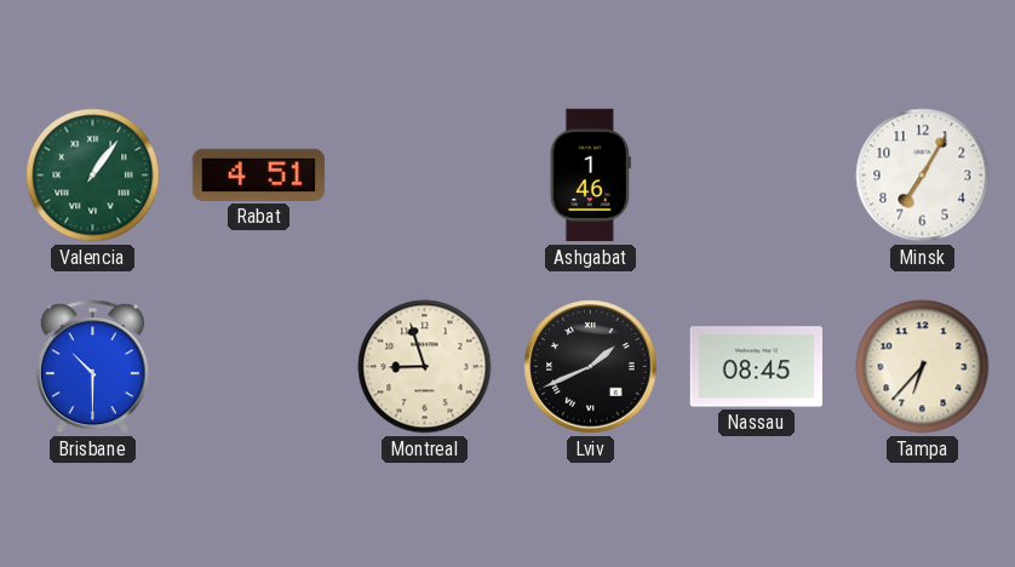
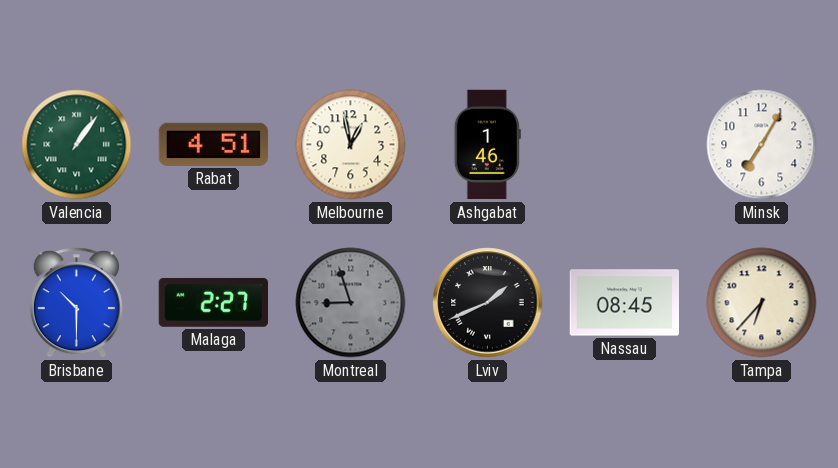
Melbourne: none -> 12:58
Malaga: none -> 2:27
Montreal dial: cream -> grey
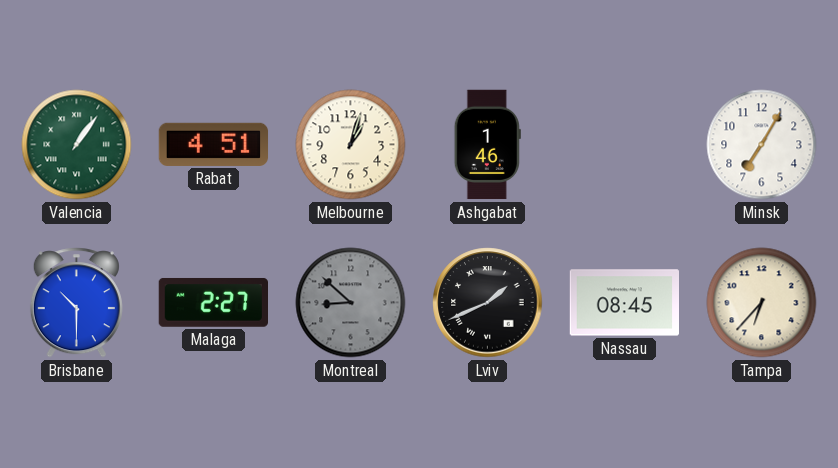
Melbourne: 12:58 -> 1:03
Montreal: 8:57 -> 8:52
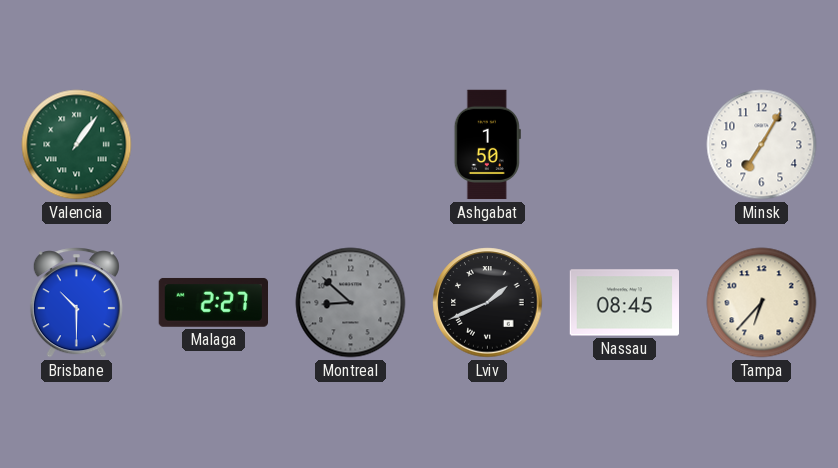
Rabat: 4:51 -> none
Melbourne: 1:03 -> none
Ashgabat: 1:46 -> 1:50
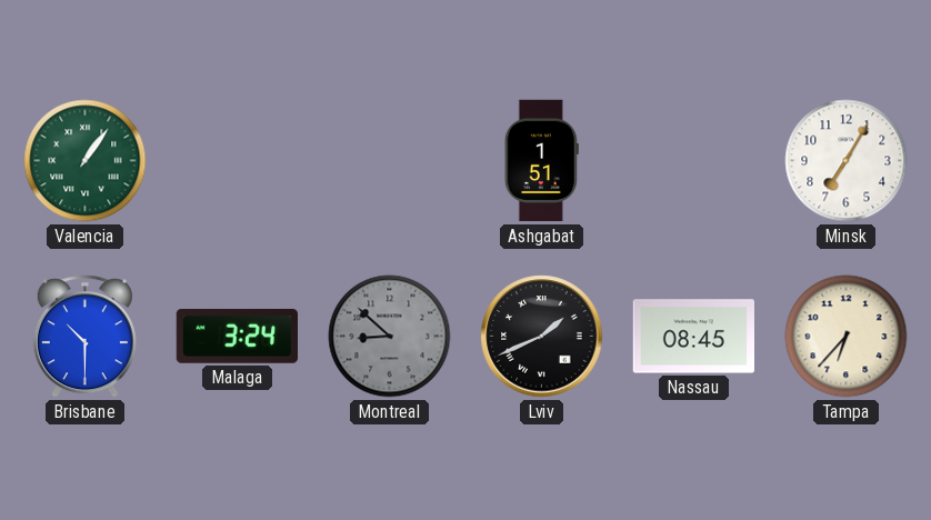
Ashgabat: 1:50 -> 1:51
Malaga: 2:27 -> 3:24
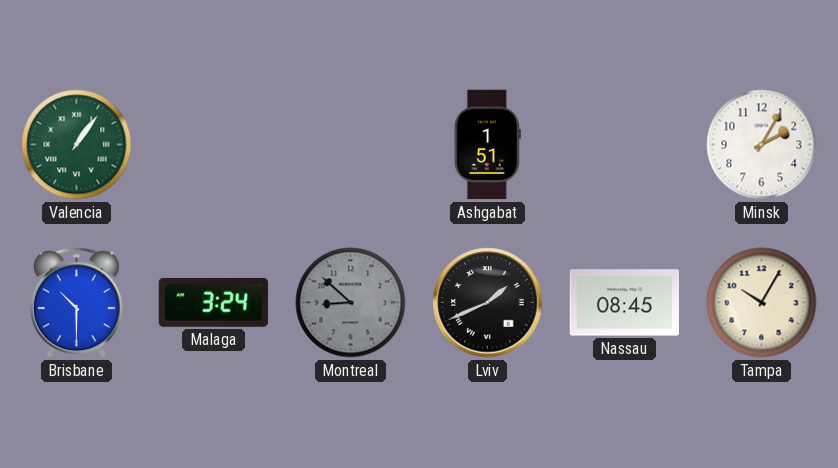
Minsk: 7:05 -> 2:05
Tampa: 6:37 -> 10:05
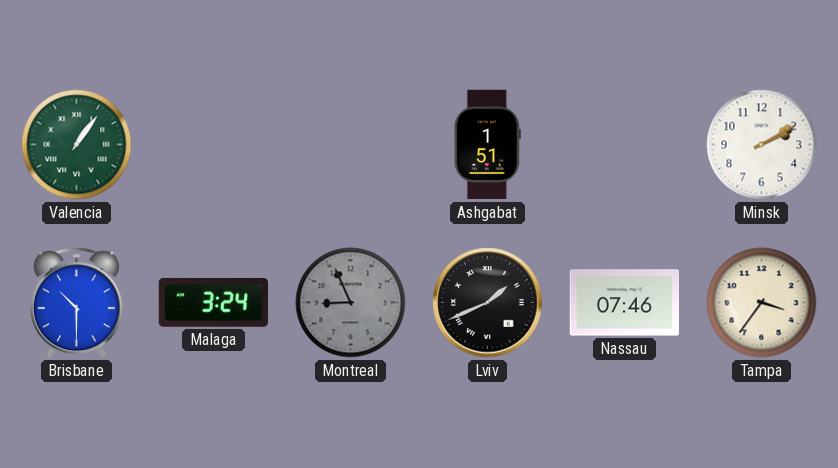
Minsk: 2:05 -> 2:10
Montreal: 8:52 -> 8:56
Nassau: 08:45 -> 07:46
Tampa: 10:05 -> 3:36
